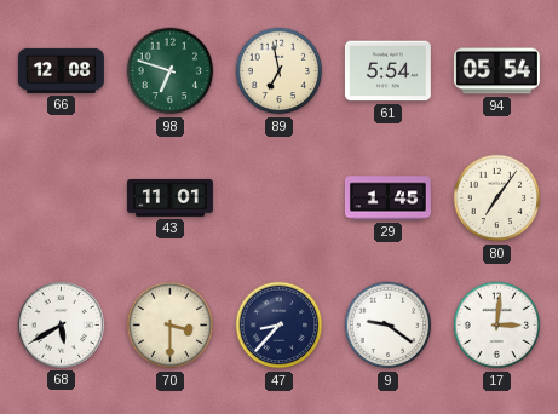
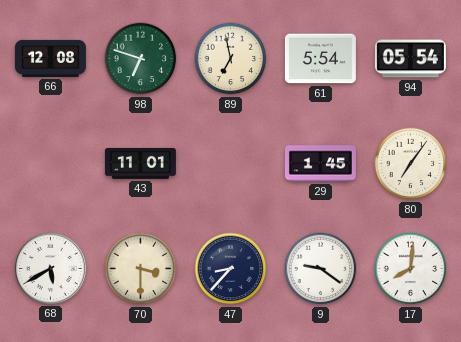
17: 3:01 -> 8:01
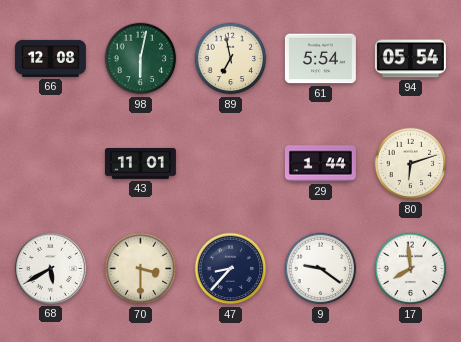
98: 6:48 -> 6:02
29: 1:45 -> 1:44
80: 7:06 -> 6:12
17: 8:01 -> 7:59
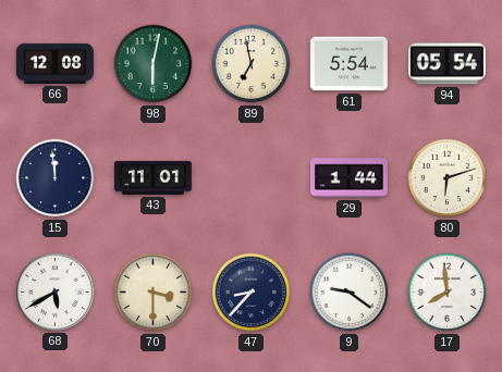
15: none -> 11:59
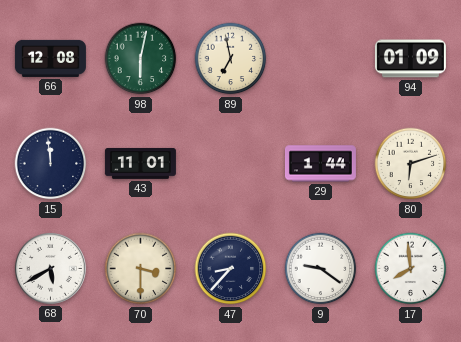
61: 5:54 -> none
94: 05:54 -> 01:09
